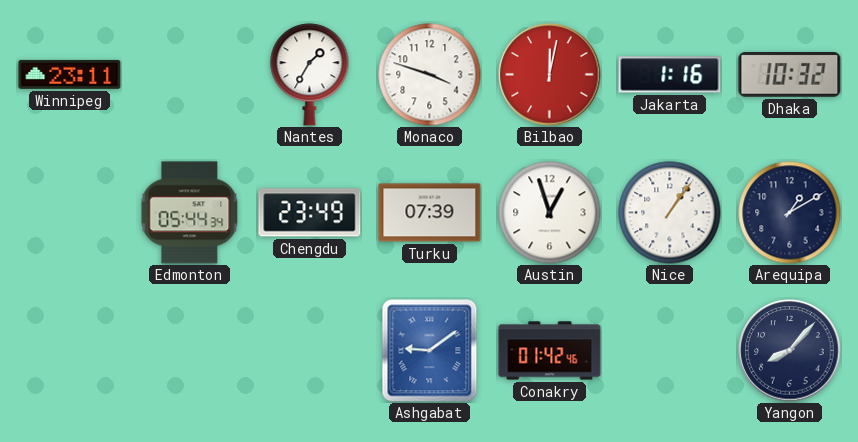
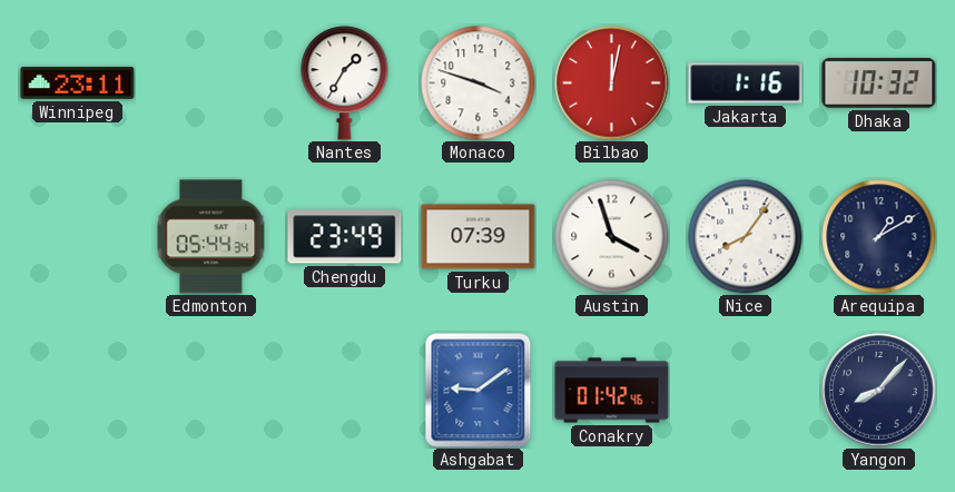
Austin: 12:57 -> 3:57
Nice: 1:06 -> 8:06
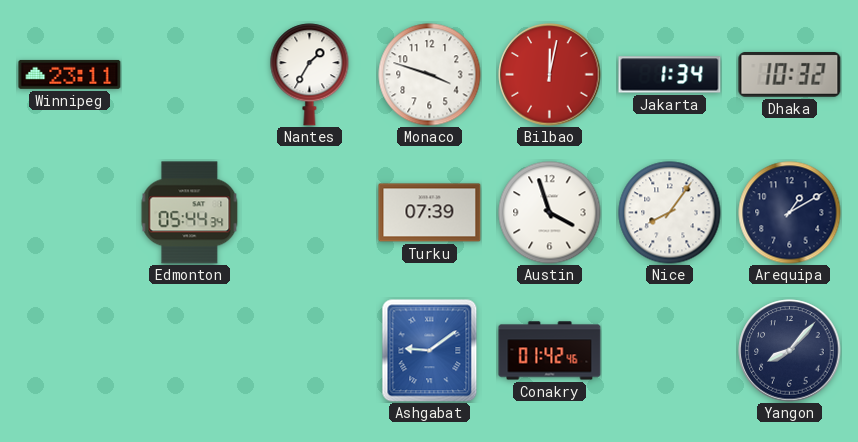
Jakarta: 1:16 -> 1:34
Chengdu: 23:49 -> none
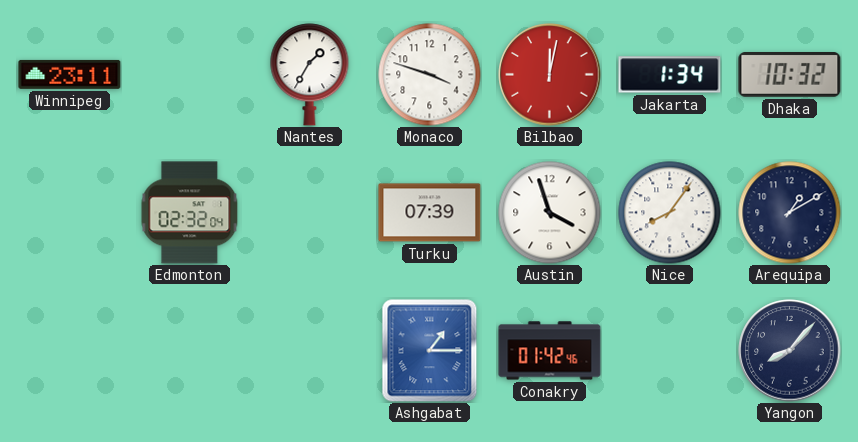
Edmonton: 05:44 -> 02:32
Ashgabat: 9:09 -> 1:15
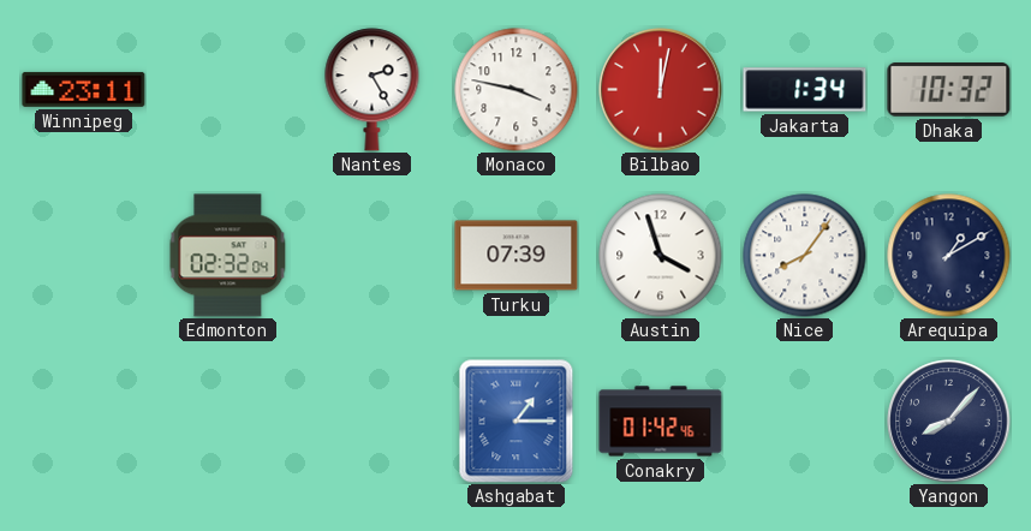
Nantes: 1:35 -> 2:25
Monaco: 3:48 -> 3:47
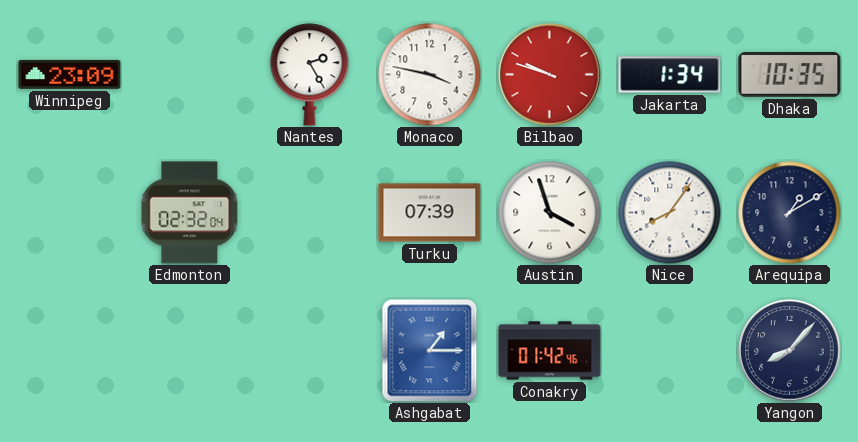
Winnipeg: 23:11 -> 23:09
Bilbao: 12:02 -> 9:48
Dhaka: 10:32 -> 10:35
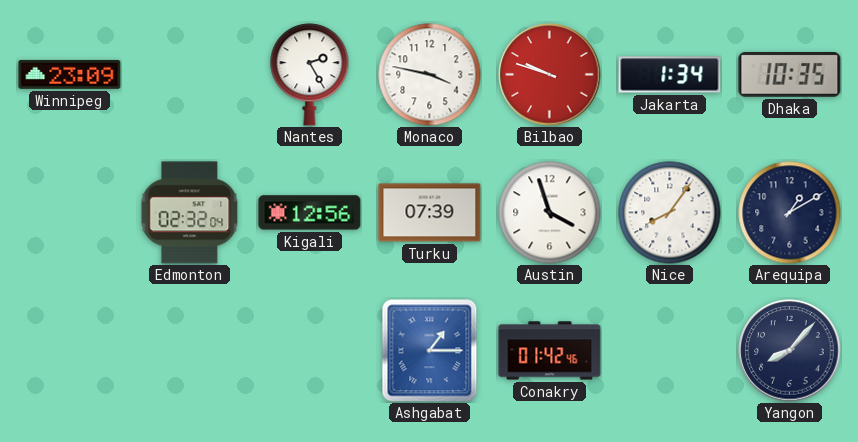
Kigali: none -> 12:56
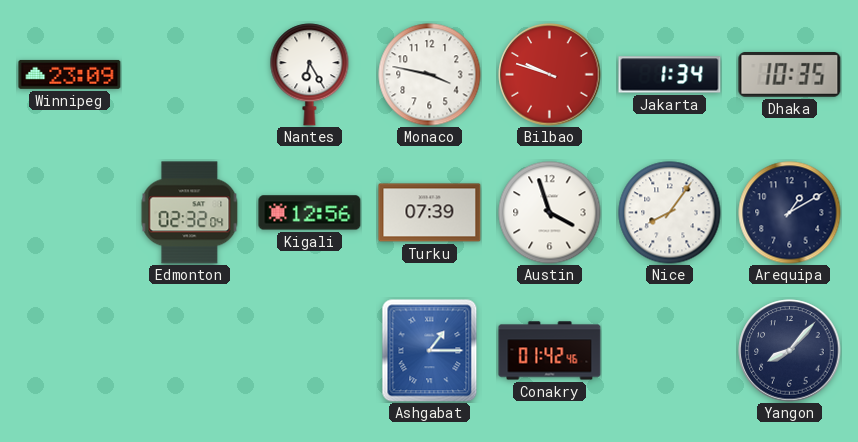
Nantes: 2:25 -> 6:25
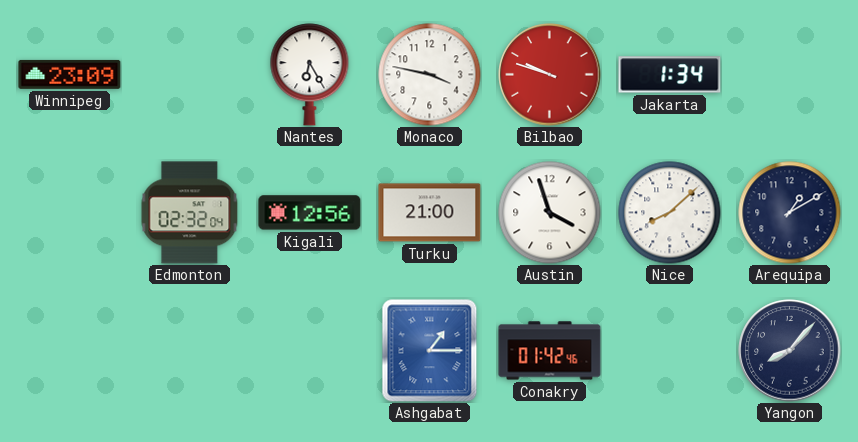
Dhaka: 10:35 -> none
Turku: 07:39 -> 21:00
Nice: 8:06 -> 8:08
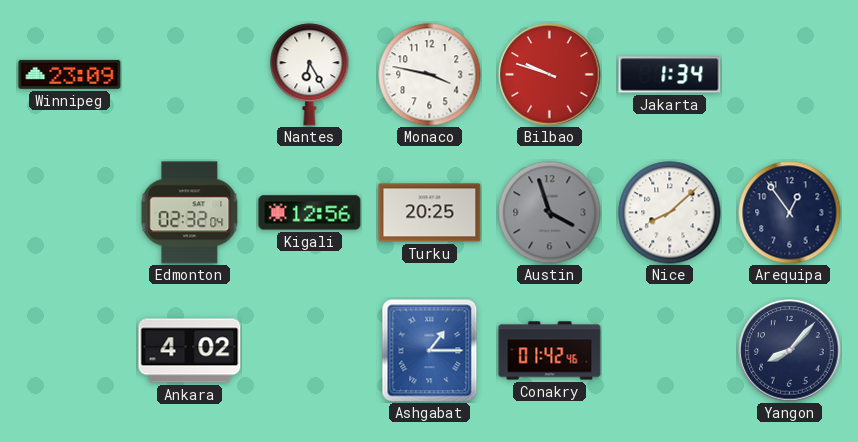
Turku: 21:00 -> 20:25
Austin dial: white -> grey
Arequipa: 1:10 -> 12:54
Ankara: none -> 4:02
